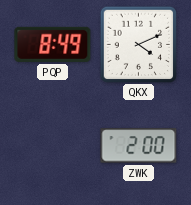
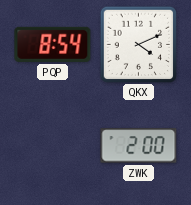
PQP: 8:49 -> 8:54
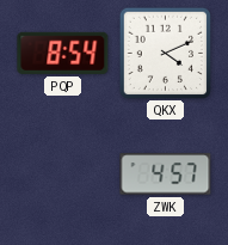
ZWK: 2:00 -> 4:57
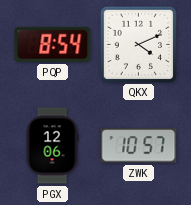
PGX: none -> 12:06
ZWK: 4:57 -> 10:57
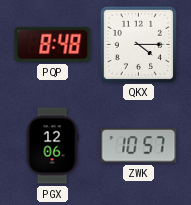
PQP: 8:54 -> 8:48
QKX: 4:11 -> 4:15
